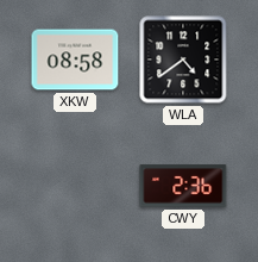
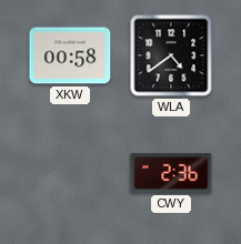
XKW: 08:58 -> 00:58
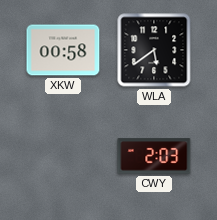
WLA: 4:39 -> 5:39
CWY: 2:36 -> 2:03
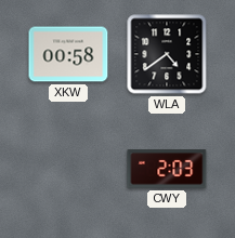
WLA: 5:39 -> 4:39
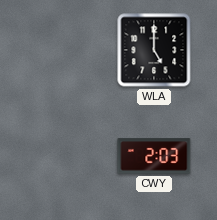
XKW: 00:58 -> none
WLA: 4:39 -> 5:00
